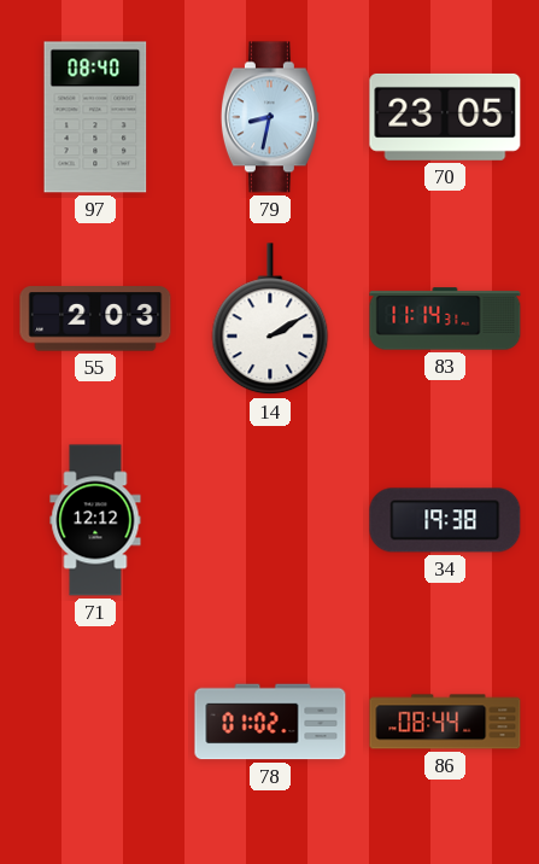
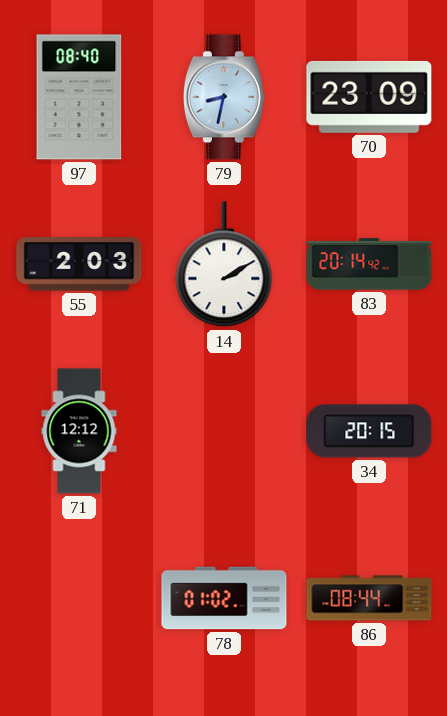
70: 23:05 -> 23:09
83: 11:14 -> 20:14
34: 19:38 -> 20:15
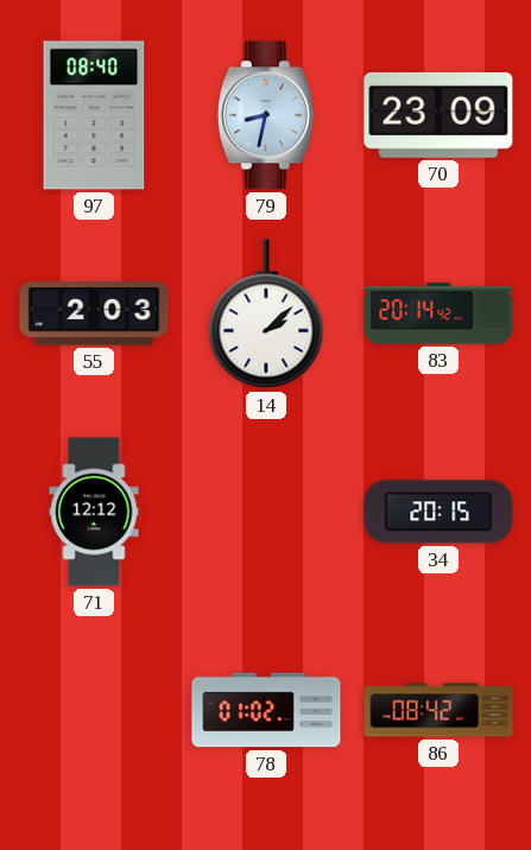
14: 2:10 -> 2:08
86: 08:44 -> 08:42
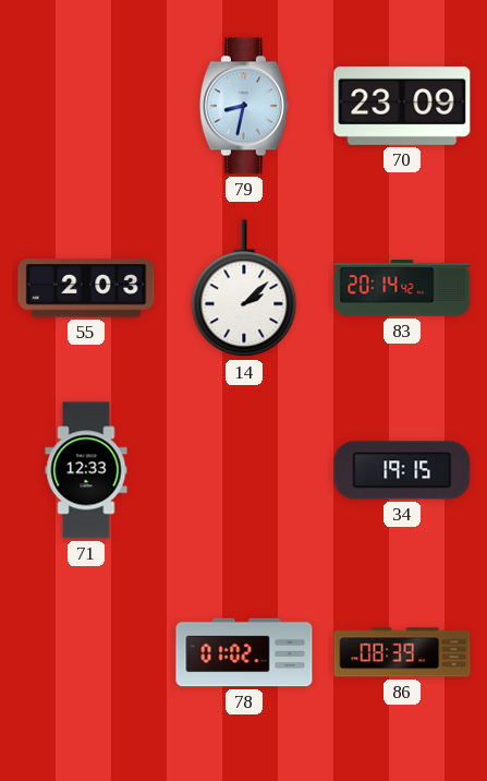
97: 08:40 -> none
71: 12:12 -> 12:33
34: 20:15 -> 19:15
86: 08:42 -> 08:39
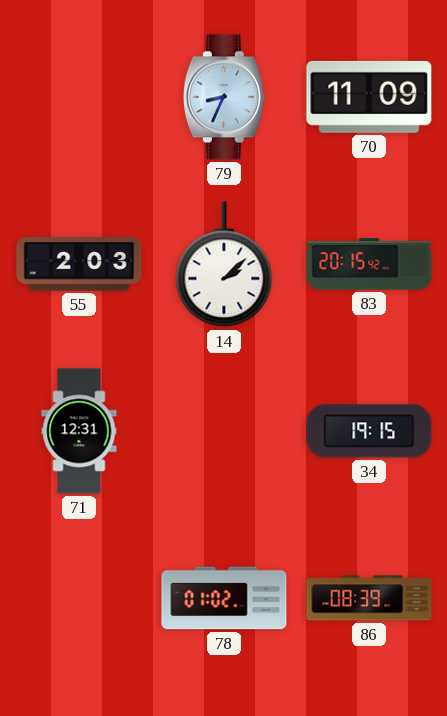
79: 8:32 -> 8:34
70: 23:09 -> 11:09
83: 20:14 -> 20:15
71: 12:33 -> 12:31
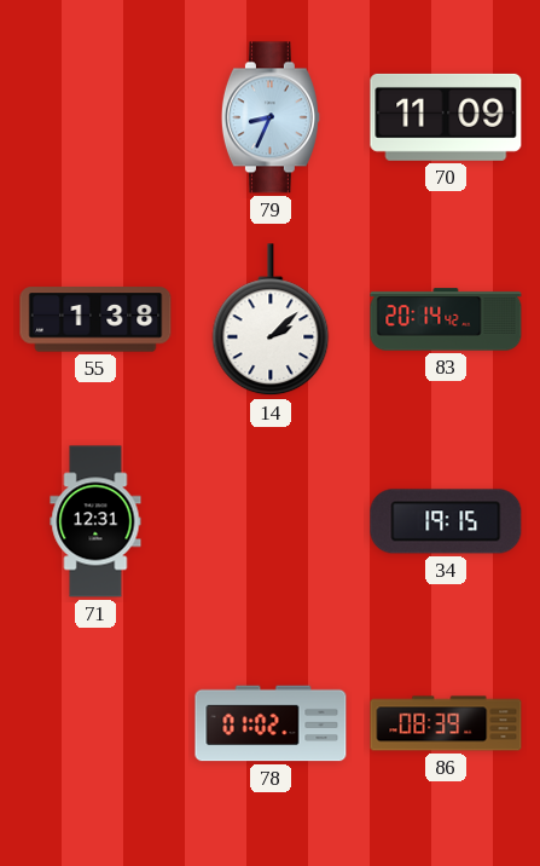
55: 2:03 -> 1:38
83: 20:15 -> 20:14
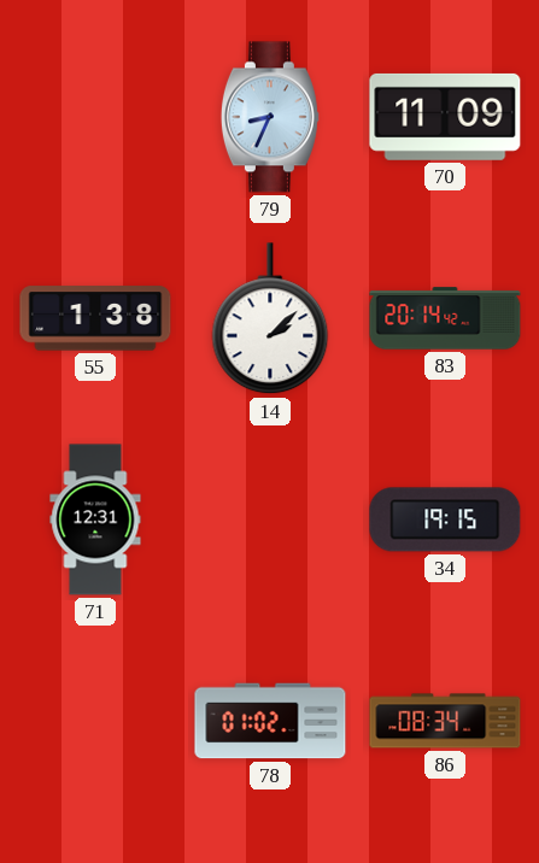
86: 08:39 -> 08:34
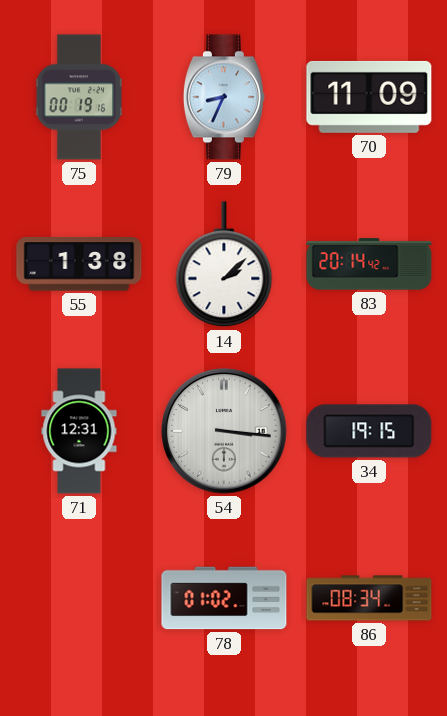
75: none -> 00:19
54: none -> 3:16
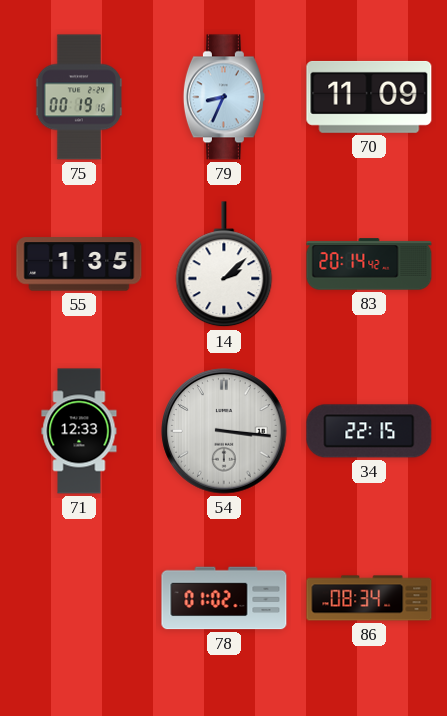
55: 1:38 -> 1:35
71: 12:31 -> 12:33
34: 19:15 -> 22:15
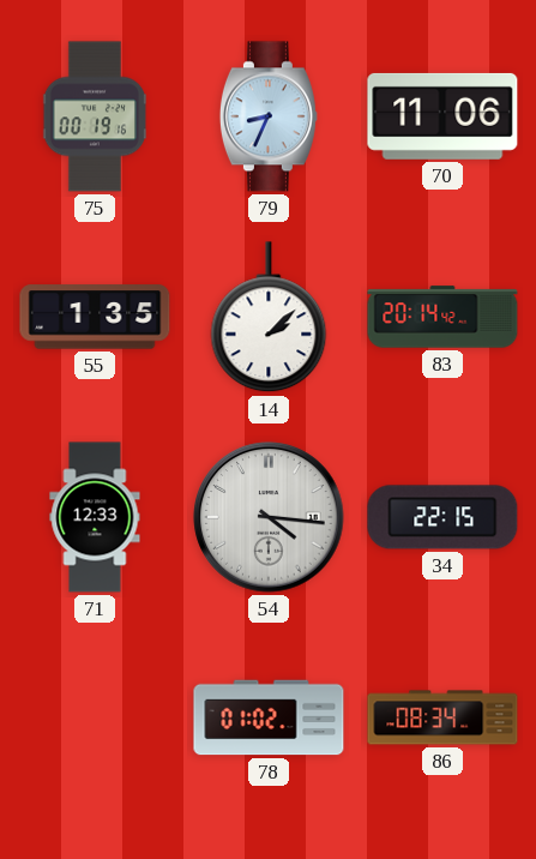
70: 11:09 -> 11:06
54: 3:16 -> 4:16
